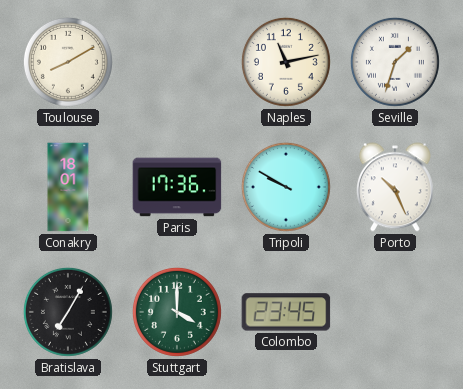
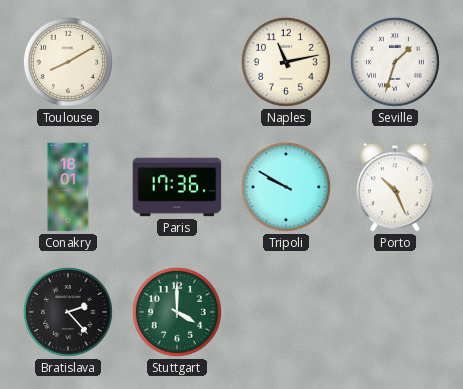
Bratislava: 7:05 -> 2:23
Colombo: 23:45 -> none
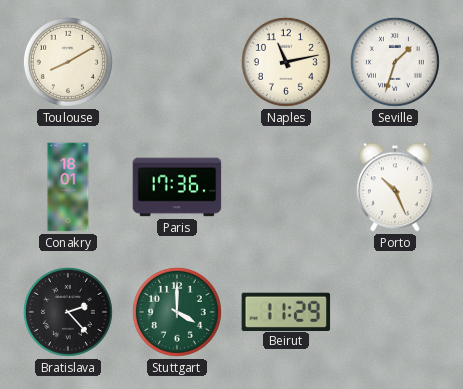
Tripoli: 9:50 -> none
Beirut: none -> 11:29
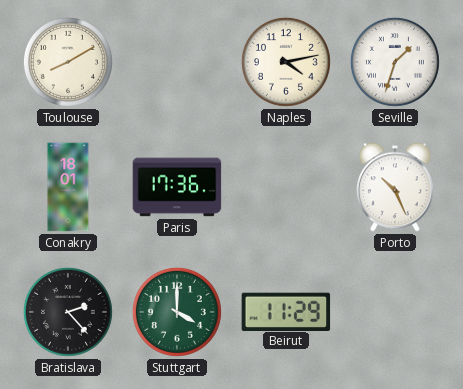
Naples: 11:13 -> 4:13
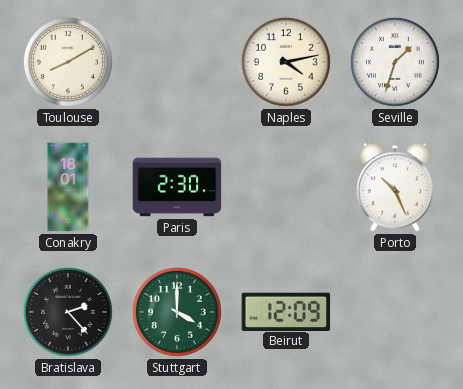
Paris: 17:36 -> 2:30
Beirut: 11:29 -> 12:09
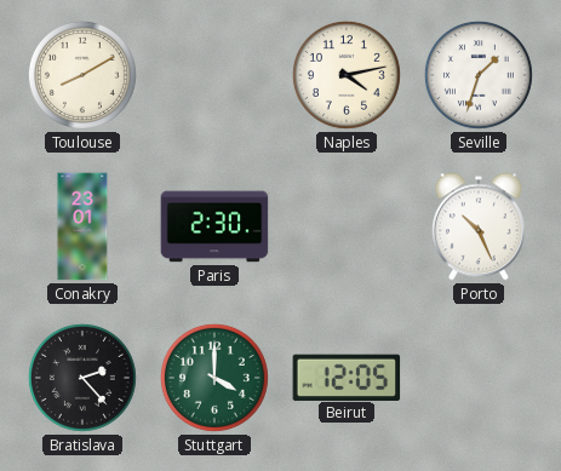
Conakry: 18:01 -> 23:01
Beirut: 12:09 -> 12:05
